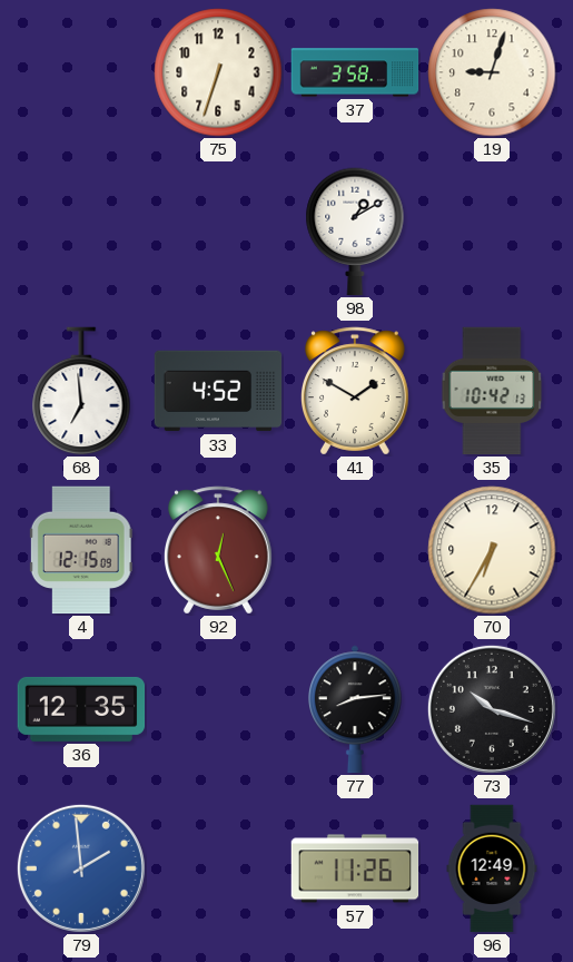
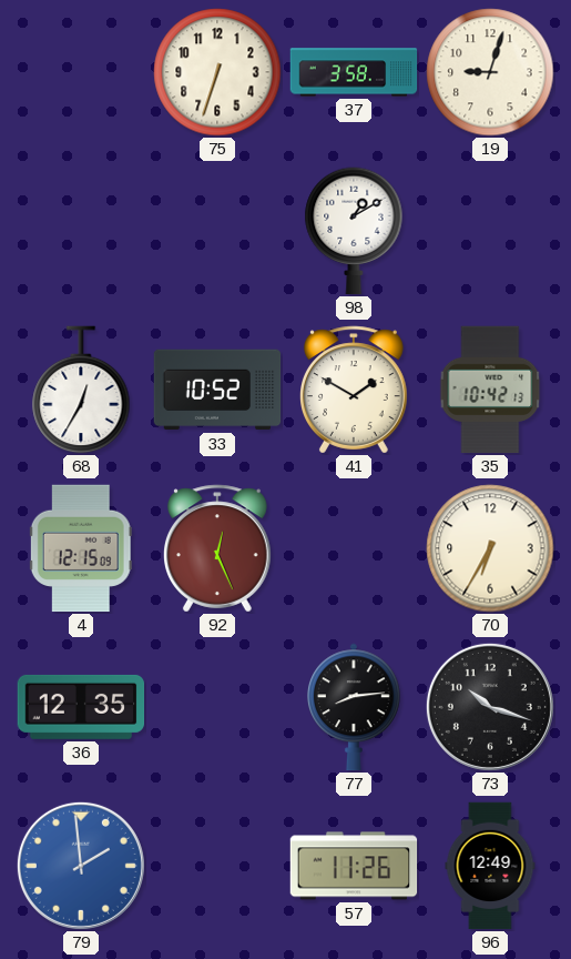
68: 6:59 -> 12:35
33: 4:52 -> 10:52
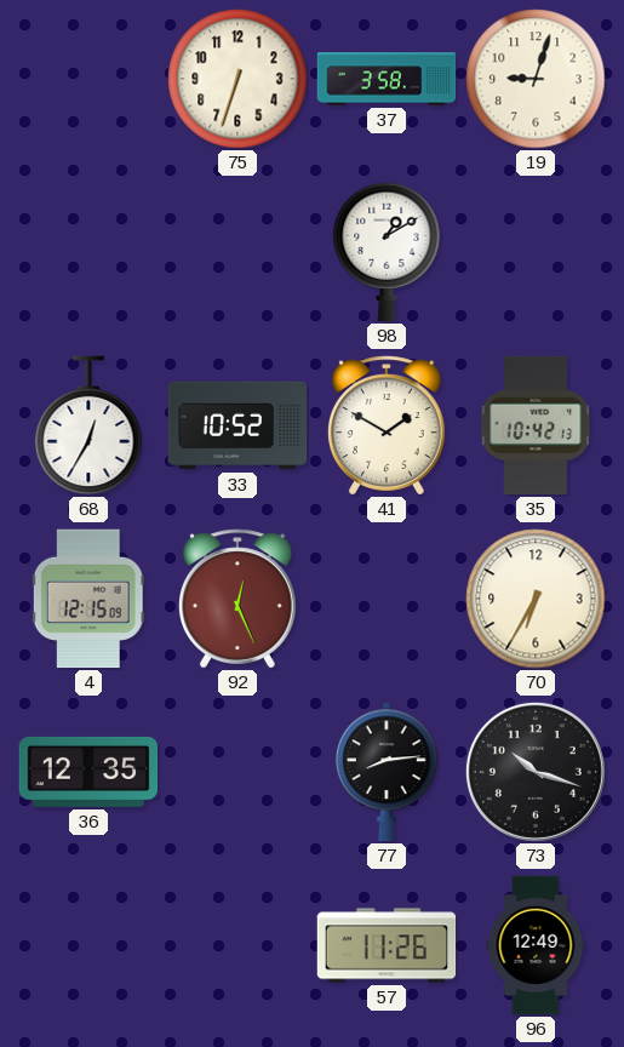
79: 1:59 -> none
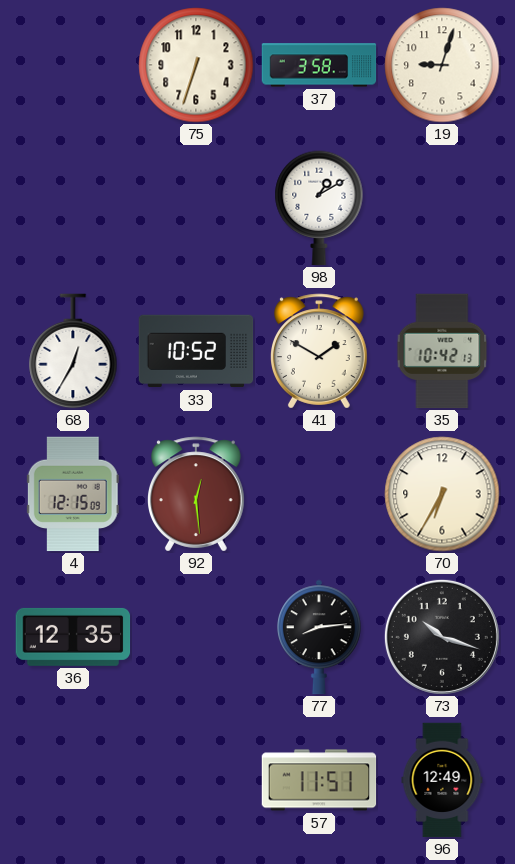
92: 12:26 -> 12:29
57: 11:26 -> 11:51
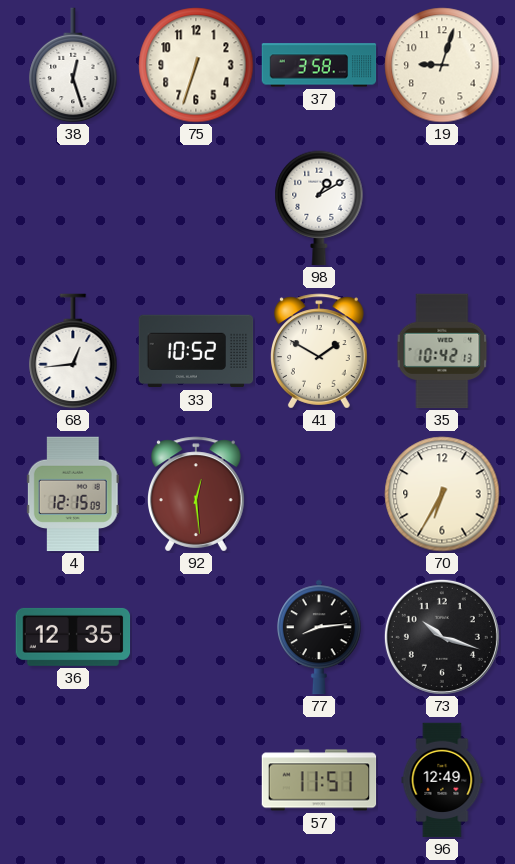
38: none -> 12:27
68: 12:35 -> 12:44
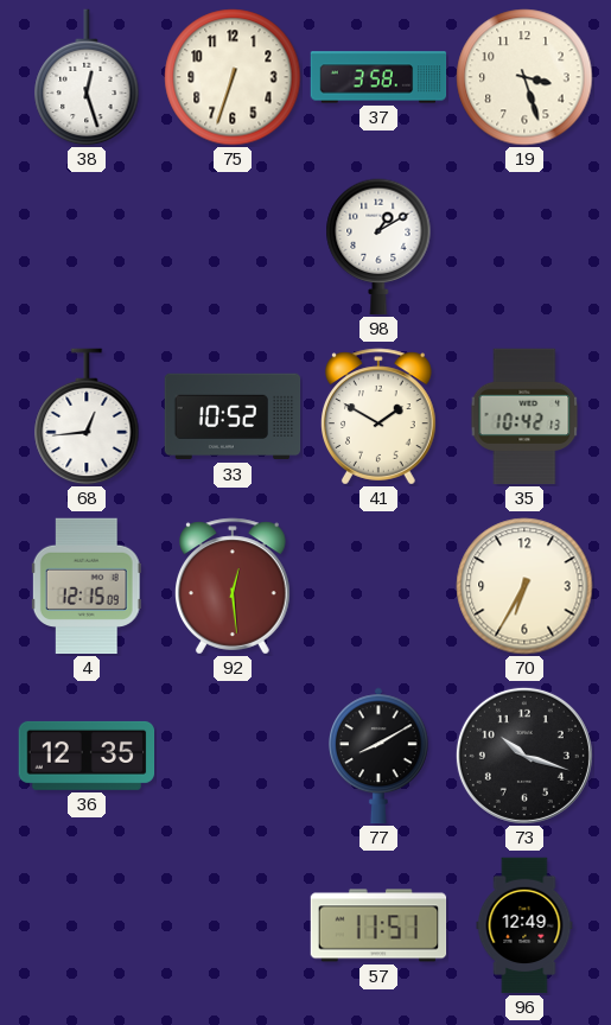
19: 9:03 -> 3:27
77: 8:14 -> 8:10
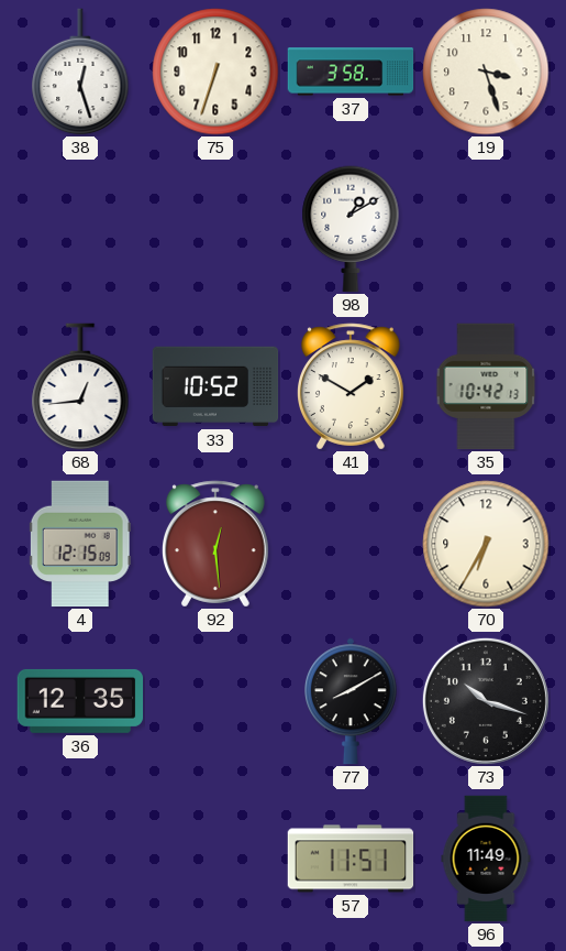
96: 12:49 -> 11:49
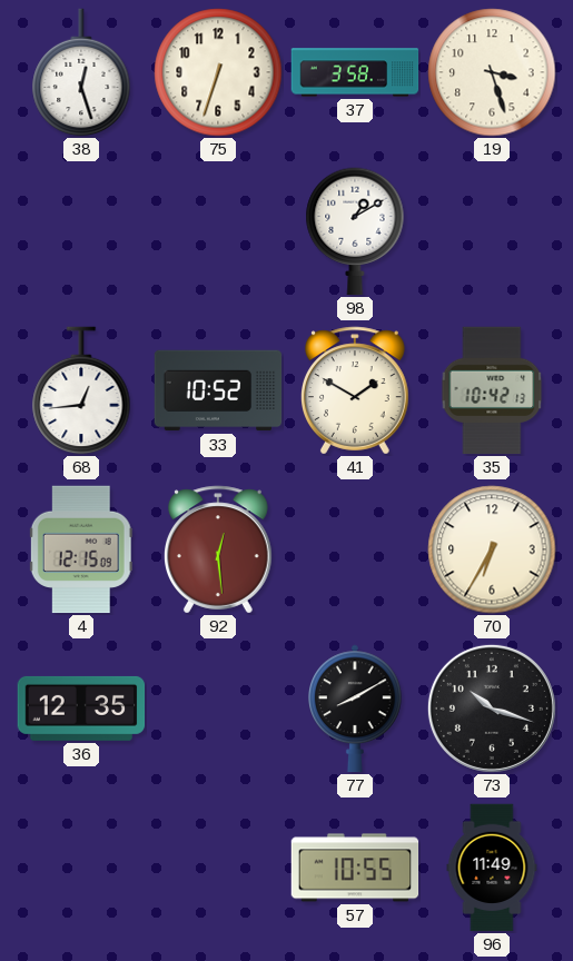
57: 11:51 -> 10:55
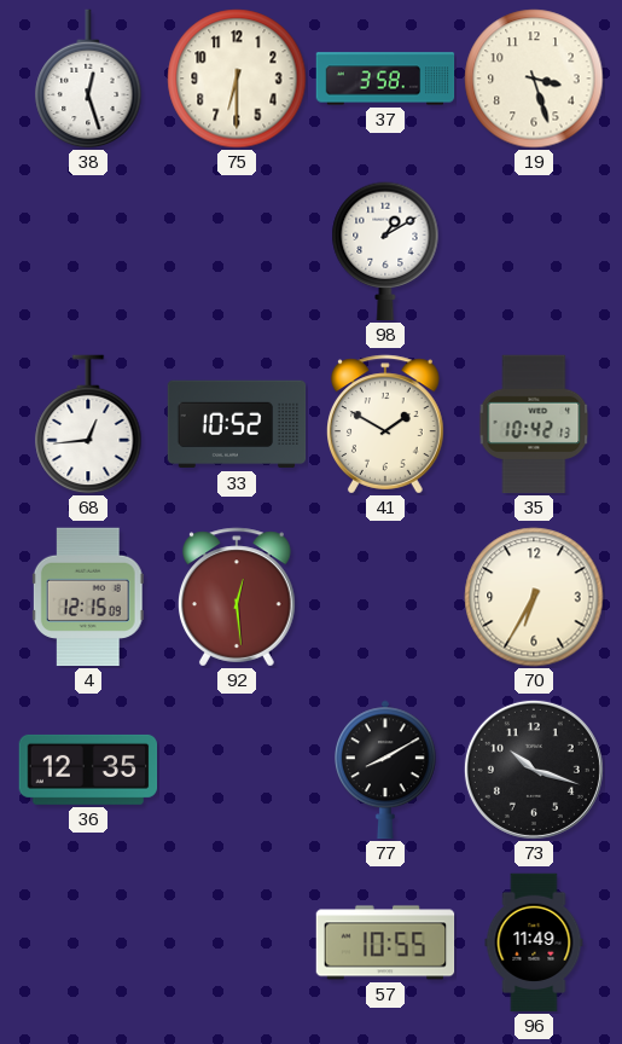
75: 6:33 -> 6:30
